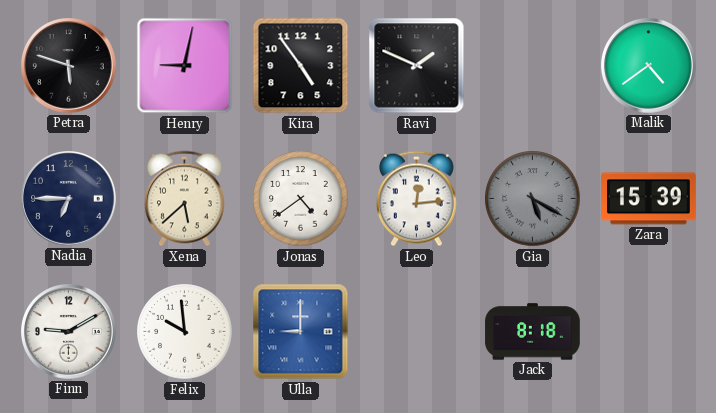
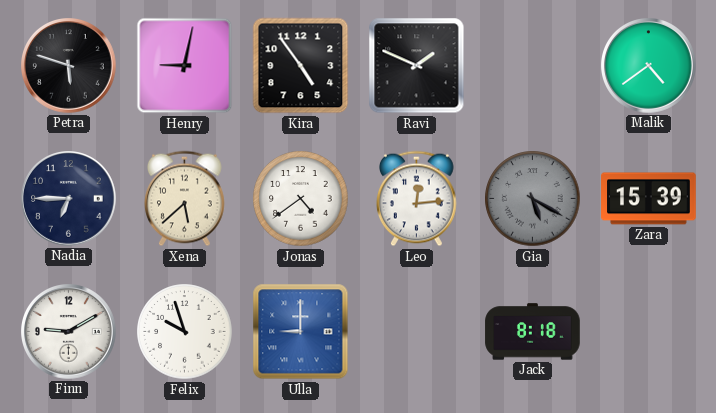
Felix: 9:59 -> 9:57
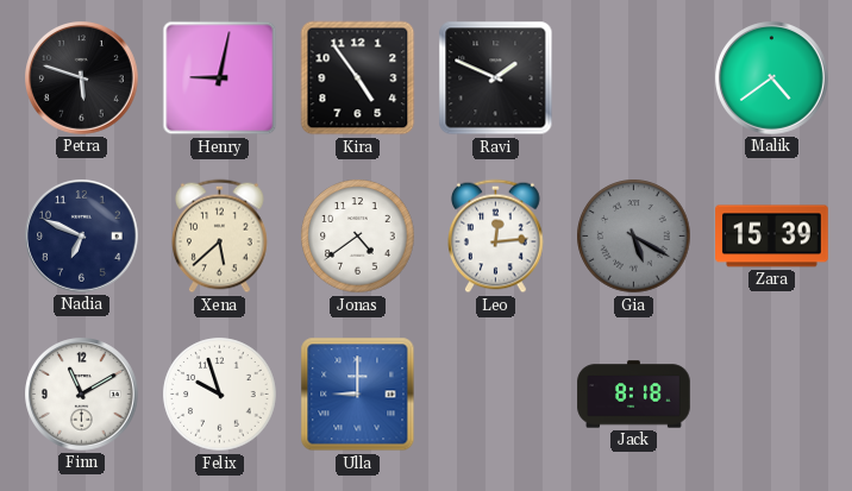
Nadia: 6:45 -> 6:49
Finn: 9:10 -> 11:10
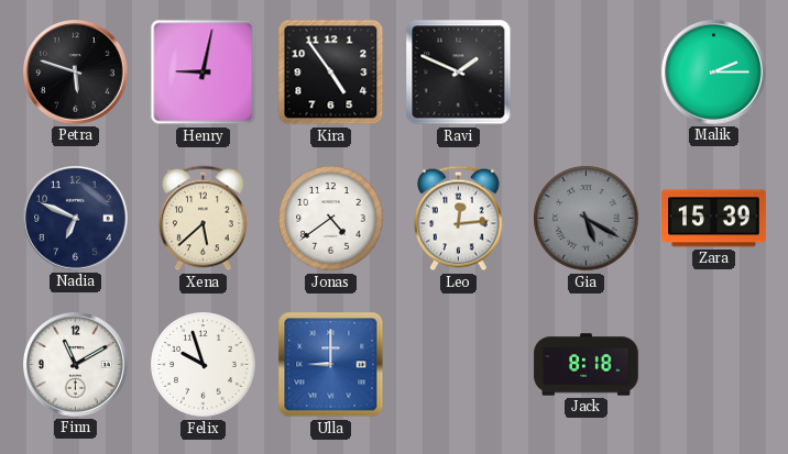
Malik: 4:39 -> 2:15
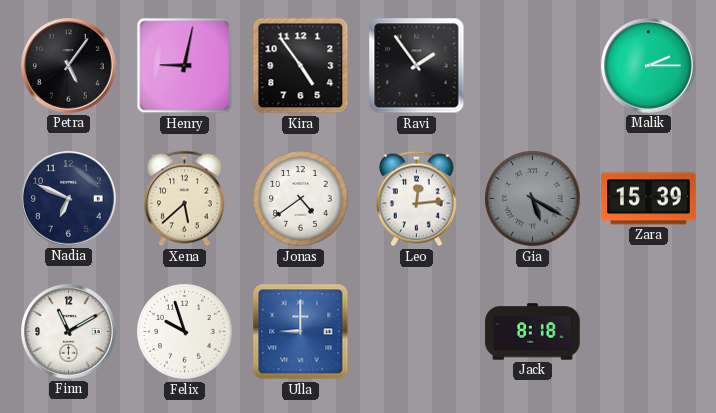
Petra: 5:48 -> 5:06
Ravi: 1:49 -> 1:54
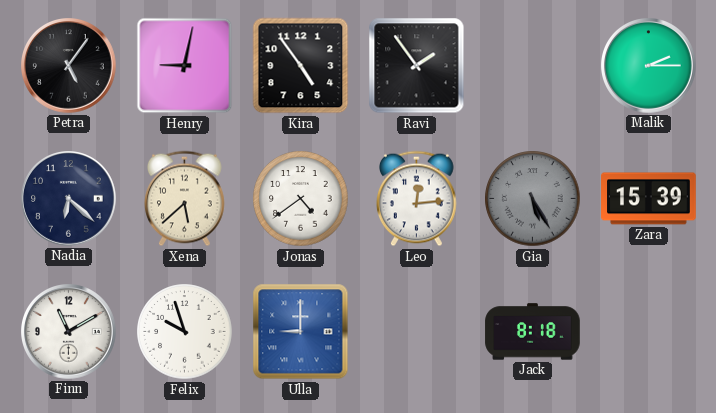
Nadia: 6:49 -> 6:22
Gia: 5:20 -> 5:25
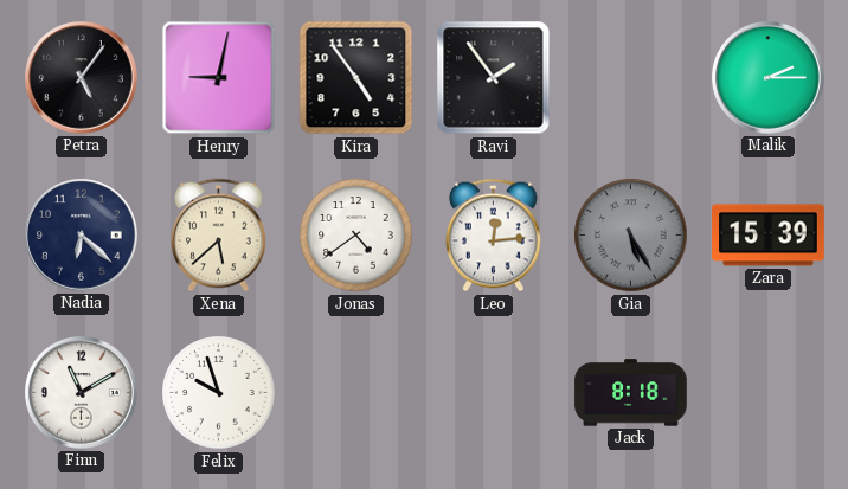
Ulla: 9:00 -> none
